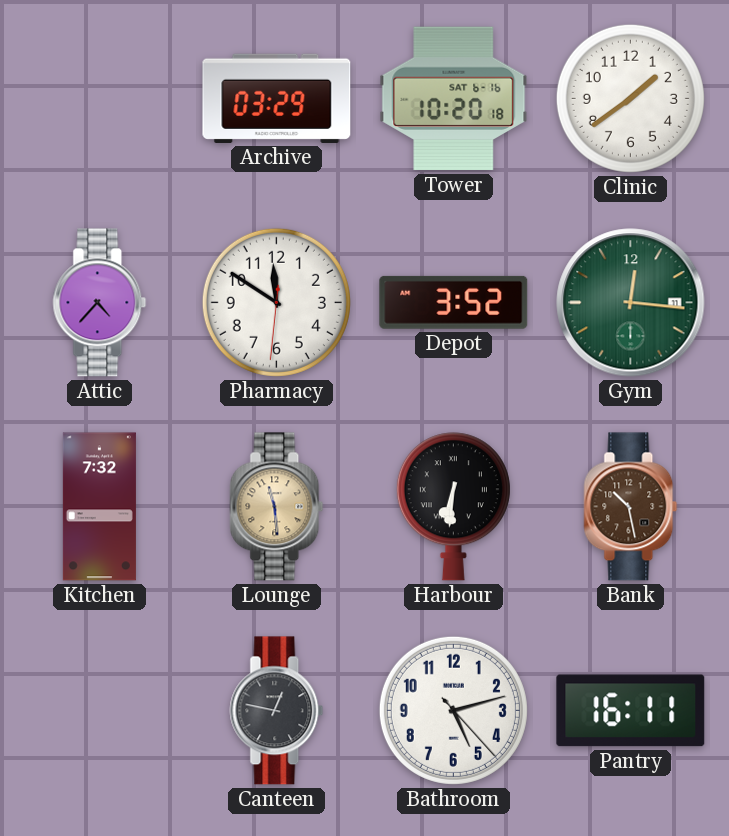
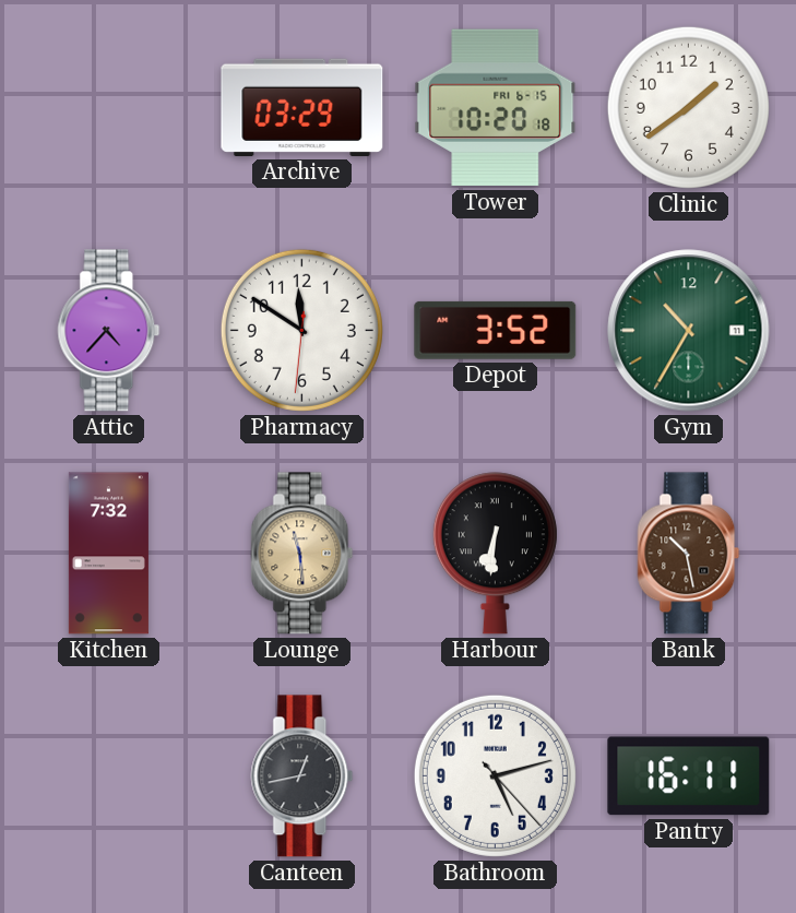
Tower date: SAT 6-16 -> FRI 6-15
Gym: 12:16 -> 10:35
Canteen: 12:47 -> 12:43
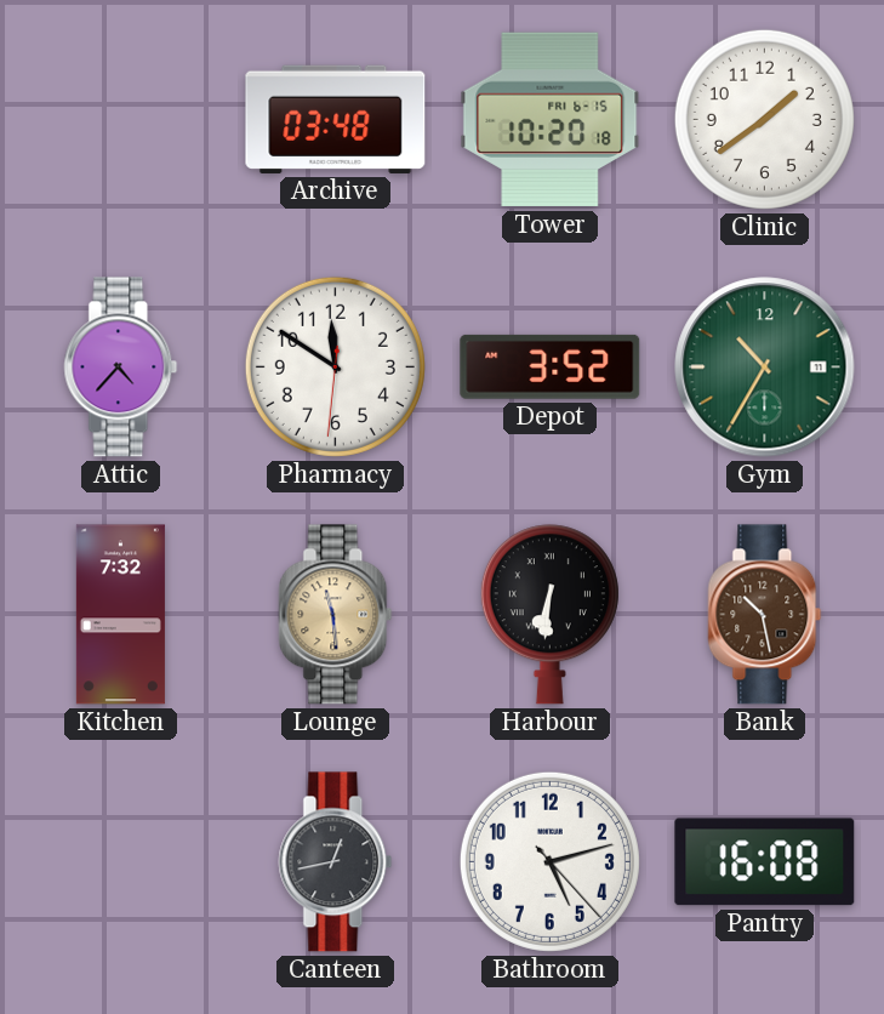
Archive: 03:29 -> 03:48
Pantry: 16:11 -> 16:08
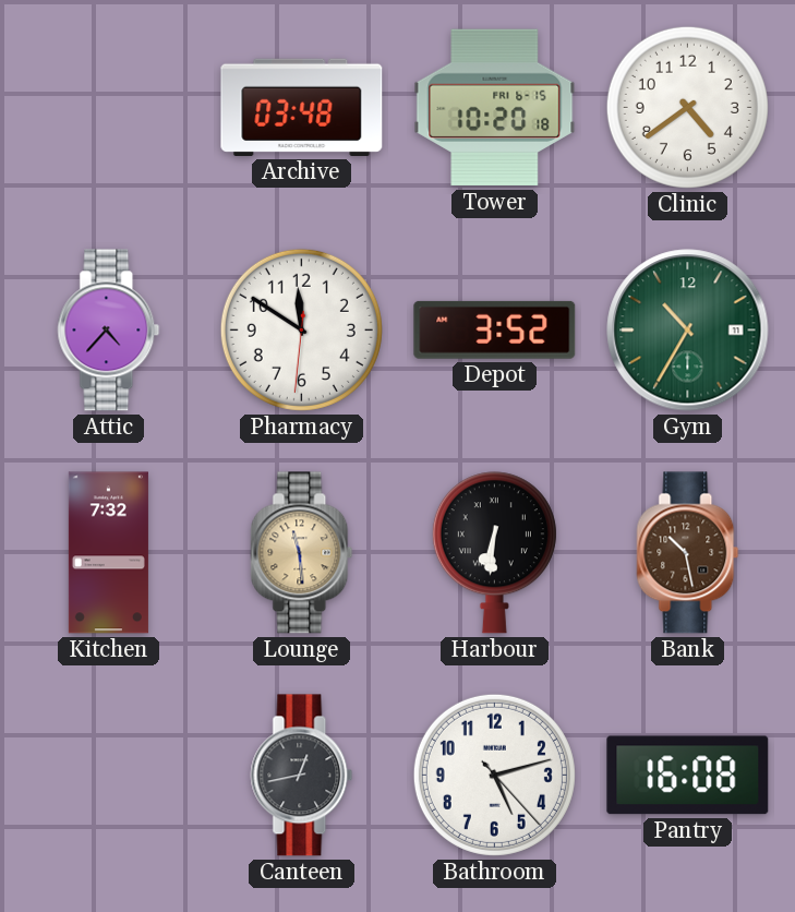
Clinic: 1:39 -> 4:39
